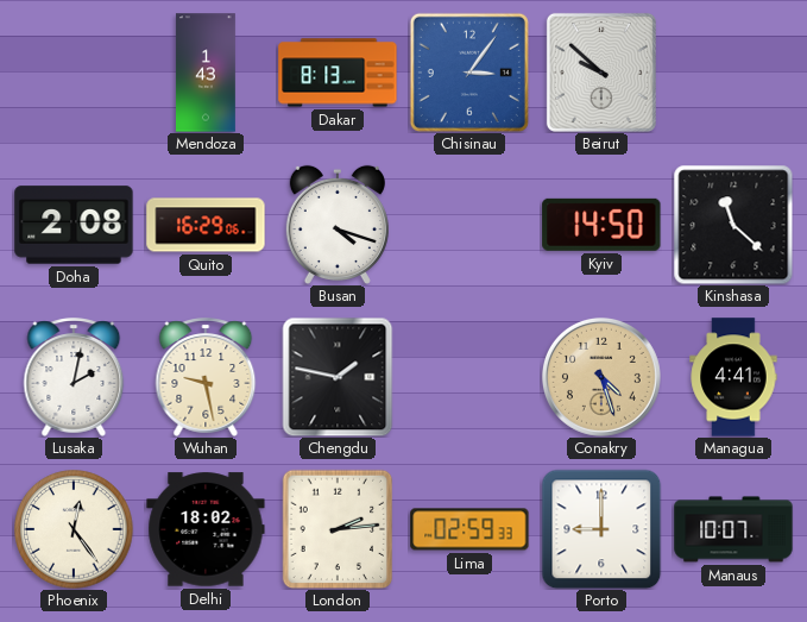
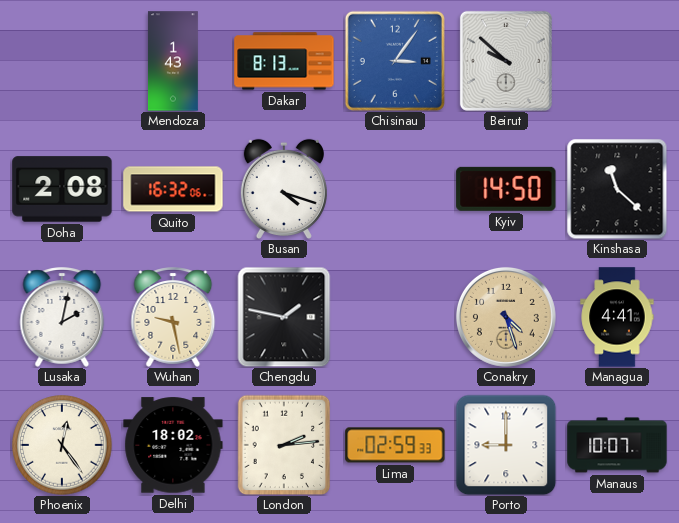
Quito: 16:29 -> 16:32
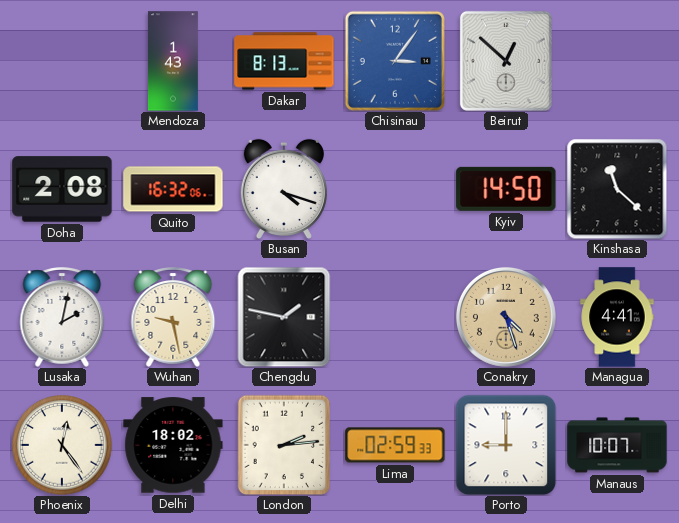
Beirut: 9:52 -> 12:52
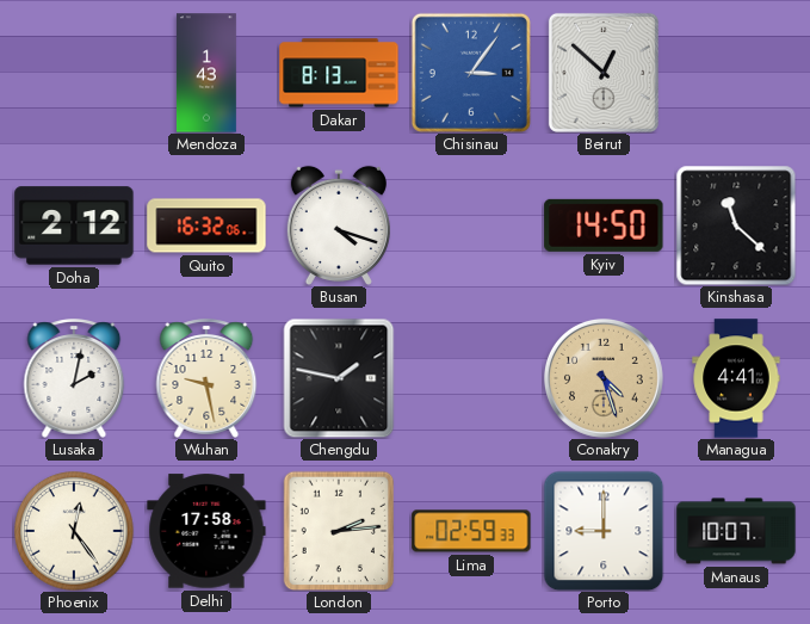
Doha: 2:08 -> 2:12
Delhi: 18:02 -> 17:58
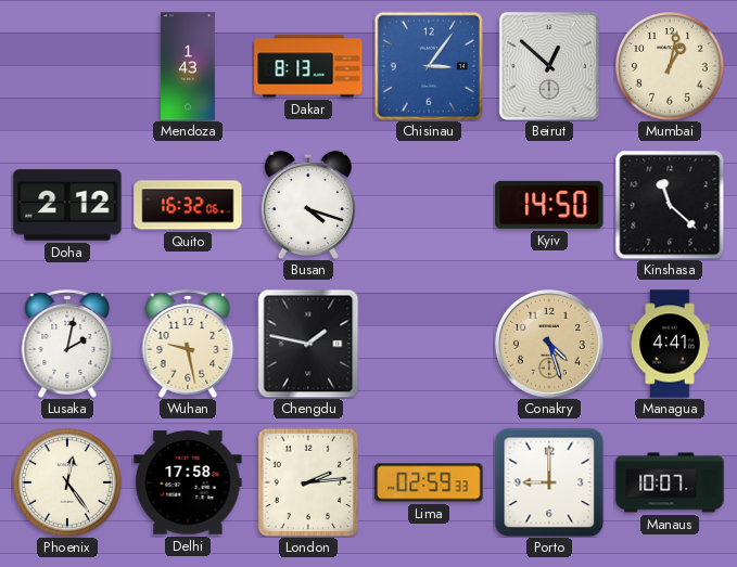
Mumbai: none -> 1:02
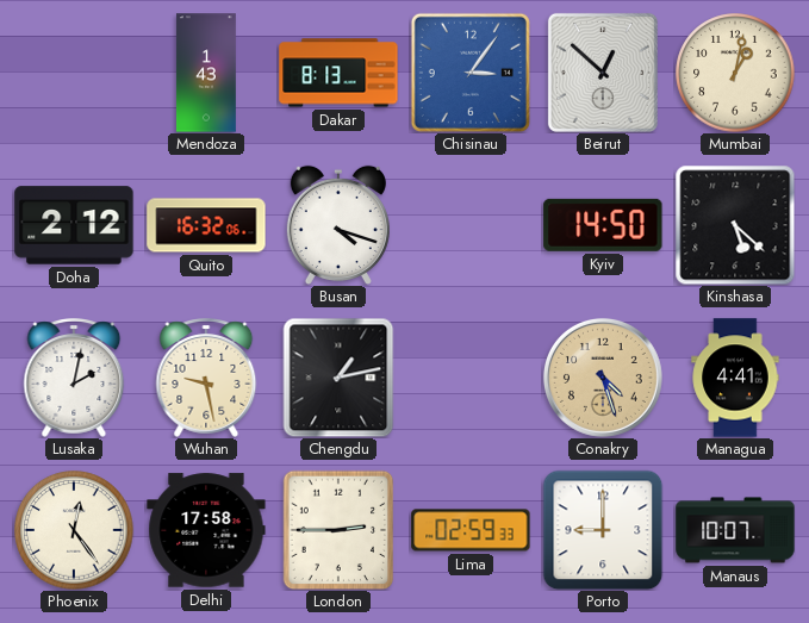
Kinshasa: 11:22 -> 5:22
Chengdu: 1:47 -> 1:13
London: 2:14 -> 2:45
